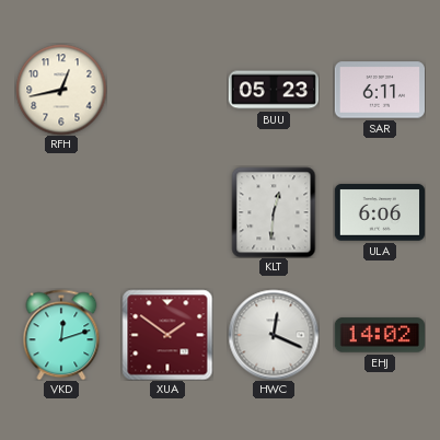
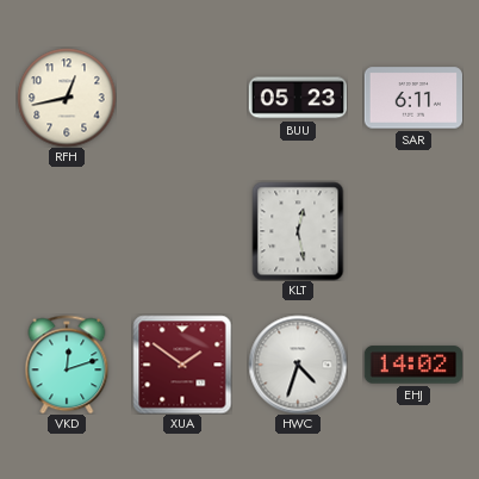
KLT: 12:31 -> 12:28
ULA: 6:06 -> none
HWC: 12:19 -> 4:33
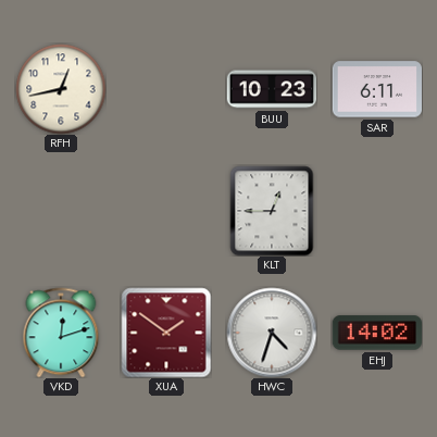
BUU: 05:23 -> 10:23
KLT: 12:28 -> 12:45
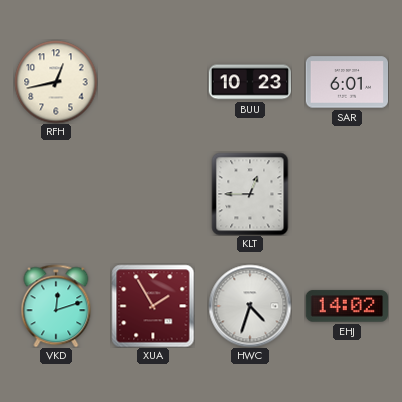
SAR: 6:11 -> 6:01
XUA: 1:51 -> 1:55
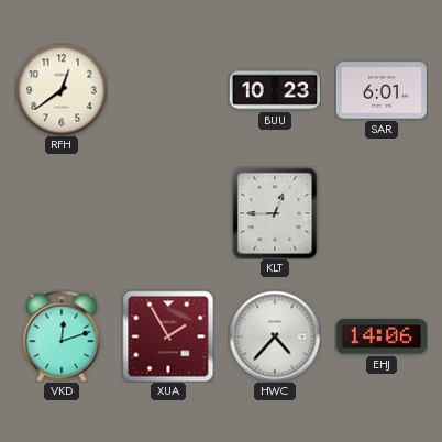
RFH: 12:43 -> 12:39
HWC: 4:33 -> 4:37
EHJ: 14:02 -> 14:06
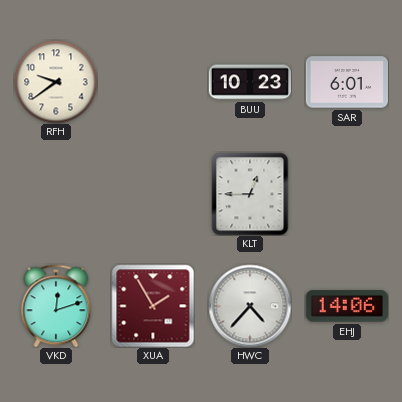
RFH: 12:39 -> 9:39
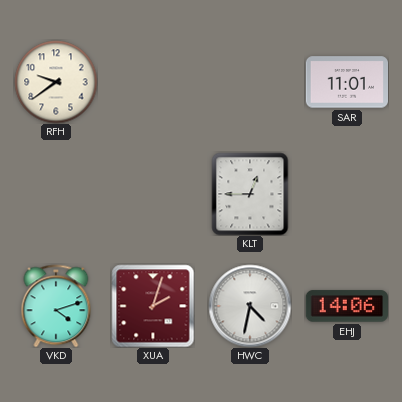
BUU: 10:23 -> none
SAR: 6:01 -> 11:01
VKD: 12:12 -> 4:12
XUA: 1:55 -> 2:03
HWC: 4:37 -> 4:32
